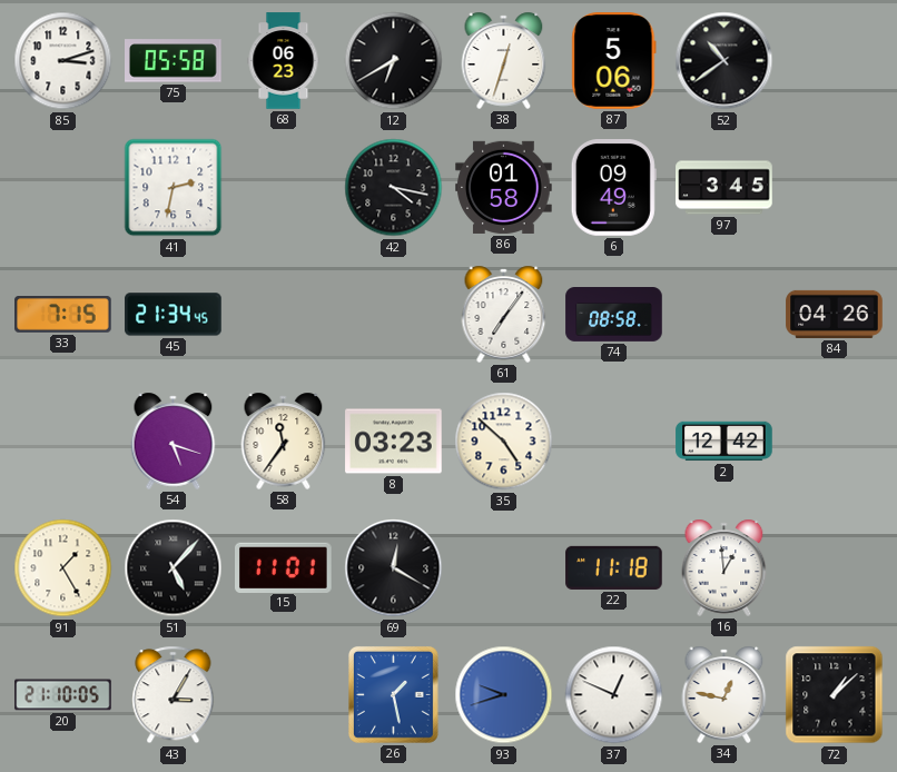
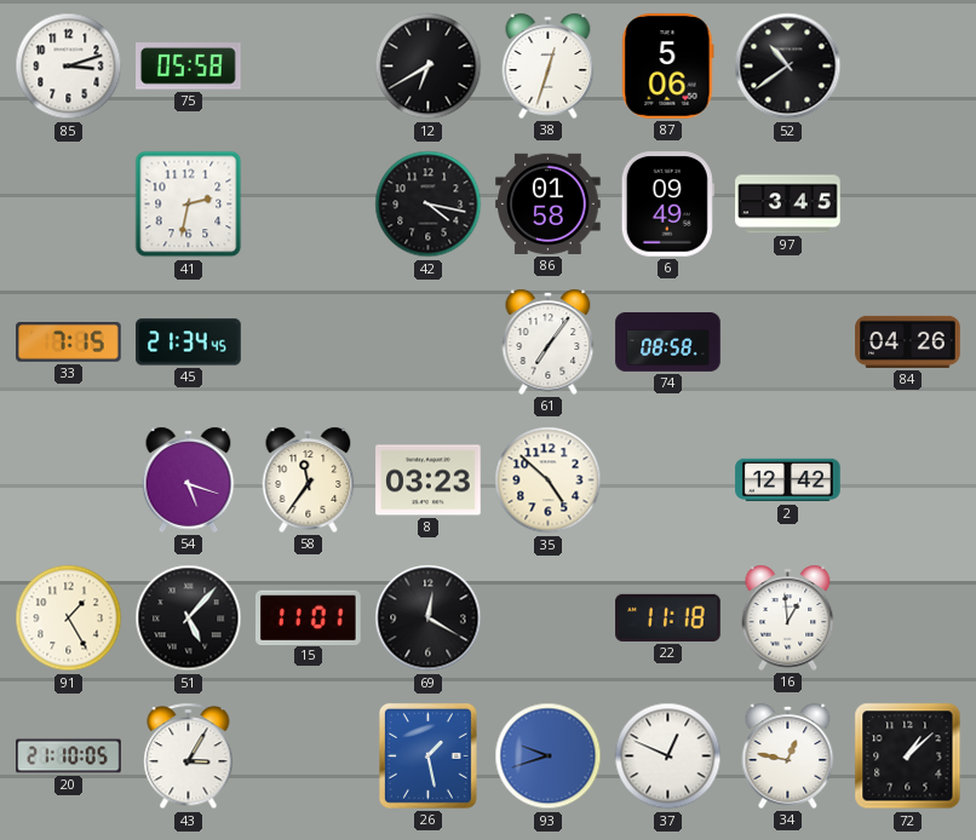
68: 06:23 -> none
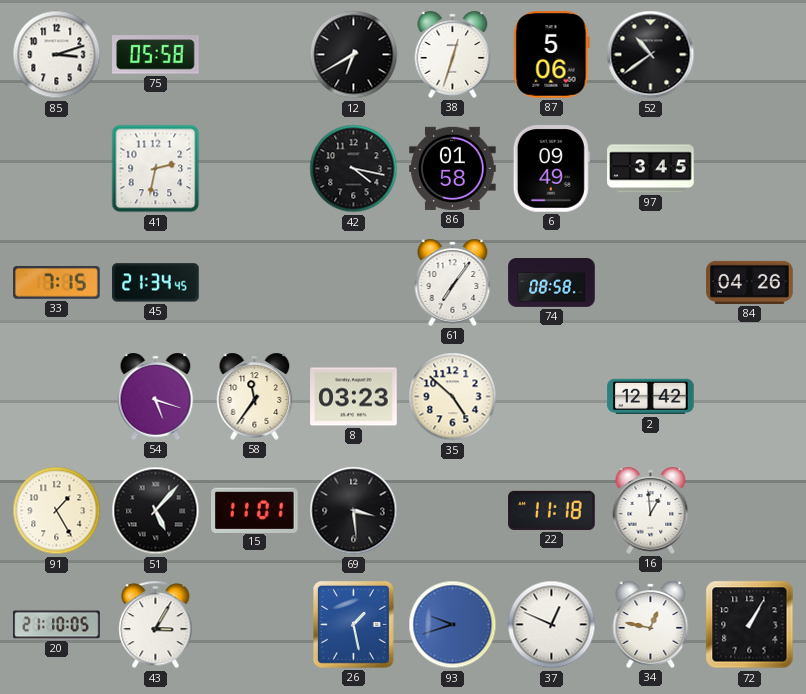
69: 12:20 -> 3:29
72: 1:08 -> 1:05
